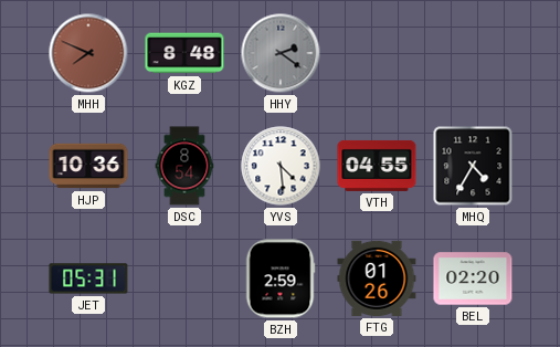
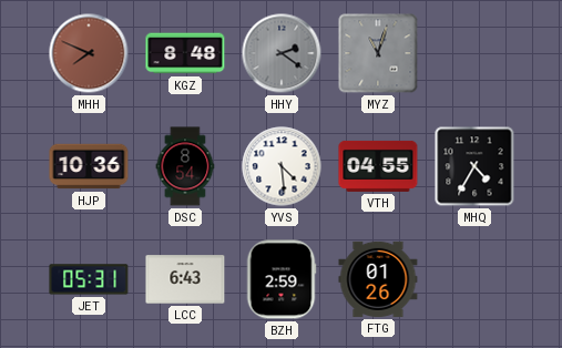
MYZ: none -> 11:03
LCC: none -> 6:43
BEL: 02:20 -> none
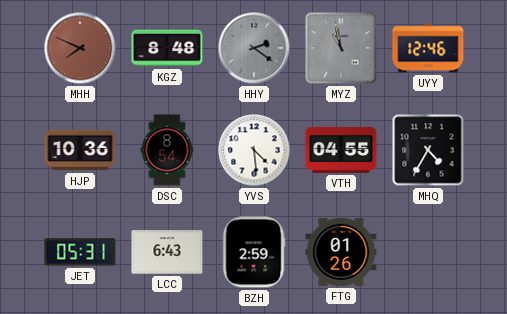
MYZ: 11:03 -> 10:58
UYY: none -> 12:46
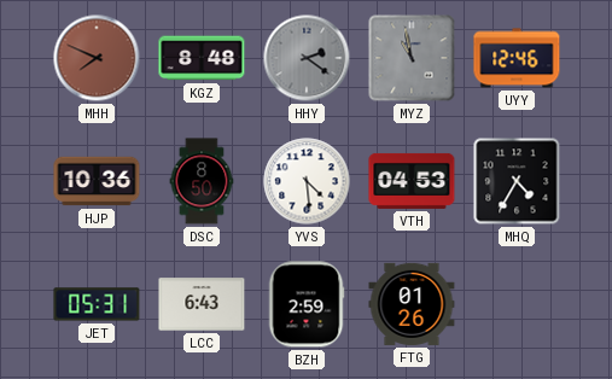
DSC: 8:54 -> 8:50
VTH: 04:55 -> 04:53
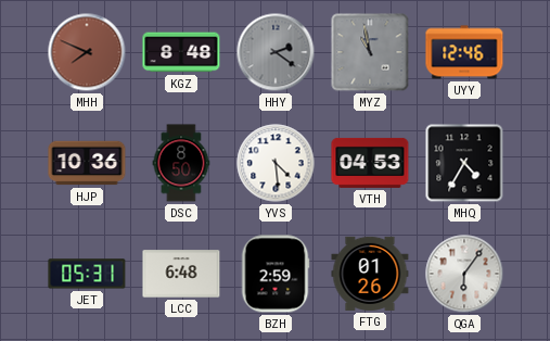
LCC: 6:43 -> 6:48
QGA: none -> 6:06
